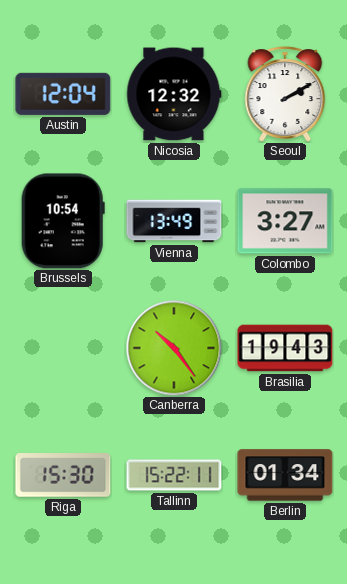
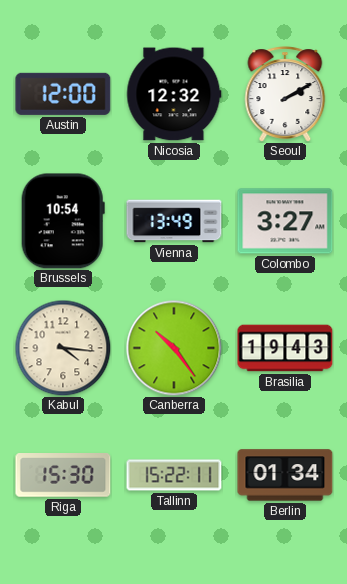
Austin: 12:04 -> 12:00
Kabul: none -> 4:16
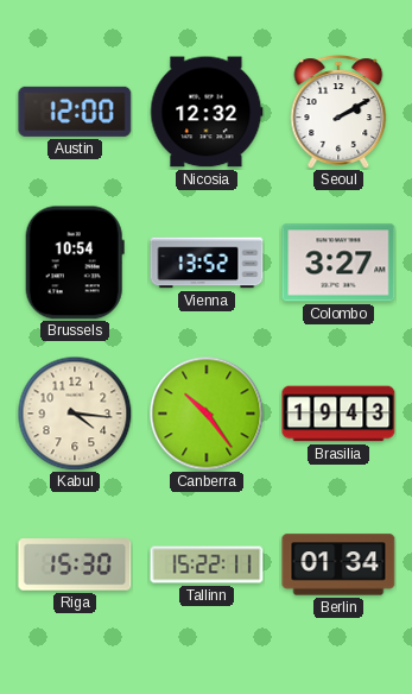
Vienna: 13:49 -> 13:52
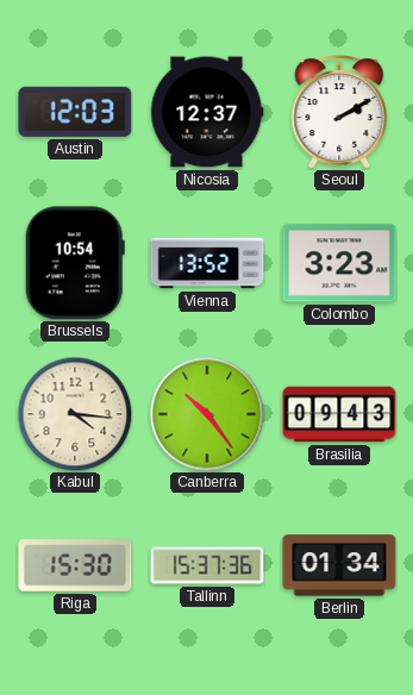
Austin: 12:00 -> 12:03
Nicosia: 12:32 -> 12:37
Colombo: 3:27 -> 3:23
Brasilia: 19:43 -> 09:43
Tallinn: 15:22 -> 15:37
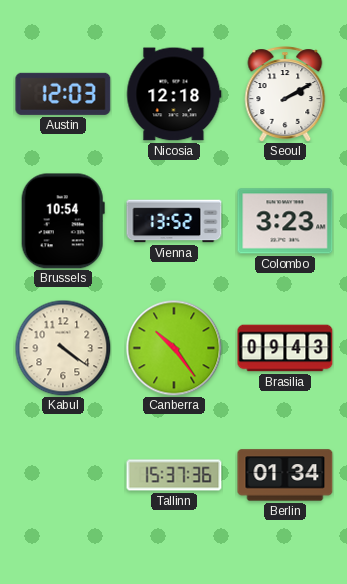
Nicosia: 12:37 -> 12:18
Kabul: 4:16 -> 4:21
Riga: 15:30 -> none
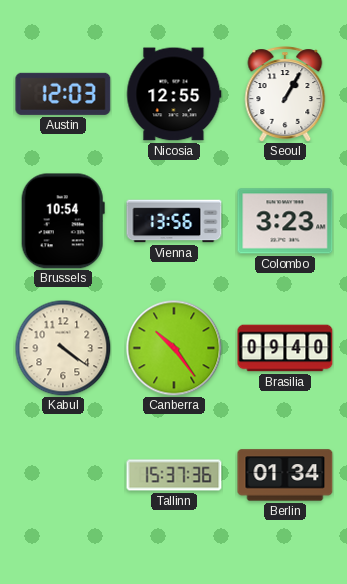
Nicosia: 12:18 -> 12:55
Seoul: 2:10 -> 1:05
Vienna: 13:52 -> 13:56
Brasilia: 09:43 -> 09:40
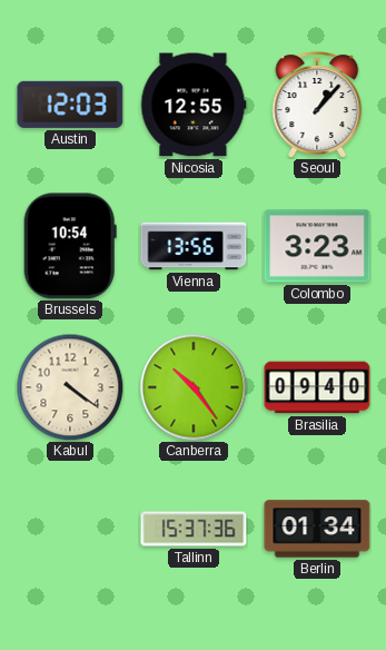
Seoul: 1:05 -> 1:07
